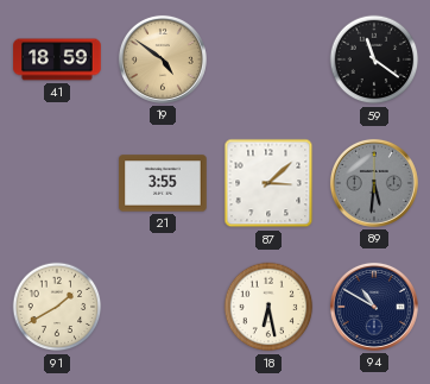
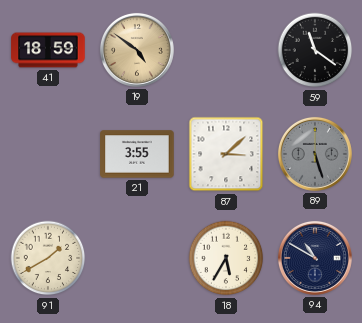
89: 5:31 -> 5:27
18: 6:28 -> 5:35
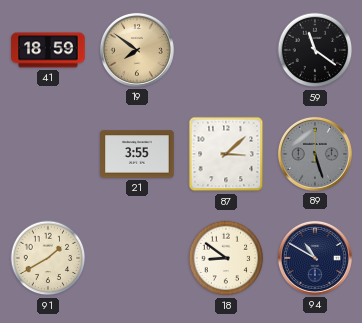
19: 4:51 -> 7:51
18: 5:35 -> 8:51
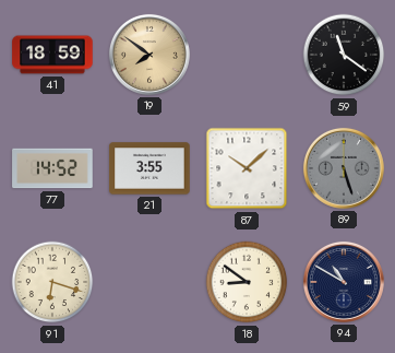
77: none -> 14:52
87: 3:08 -> 10:08
91: 1:40 -> 6:18
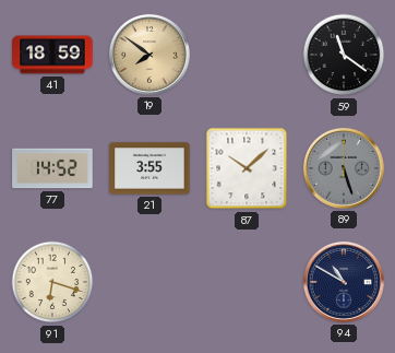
18: 8:51 -> none
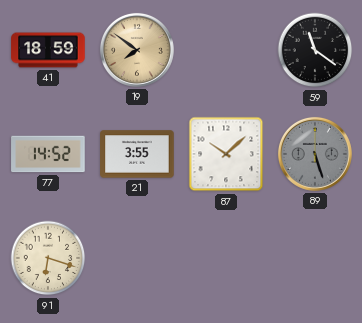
94: 10:50 -> none
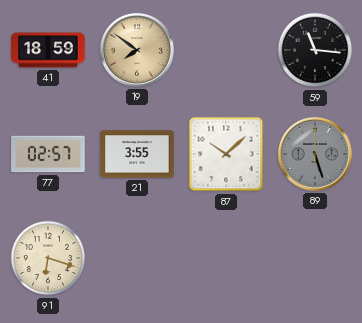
59: 11:21 -> 11:16
77: 14:52 -> 02:57
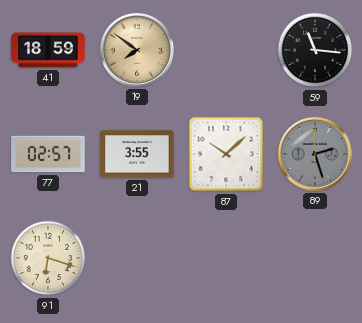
89: 5:27 -> 2:27
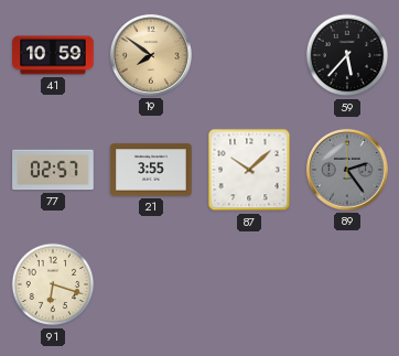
41: 18:59 -> 10:59
59: 11:16 -> 5:37
89: 2:27 -> 2:24
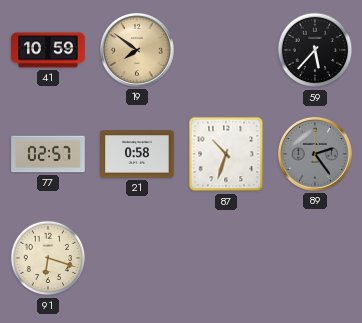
21: 3:55 -> 0:58
87: 10:08 -> 10:33
